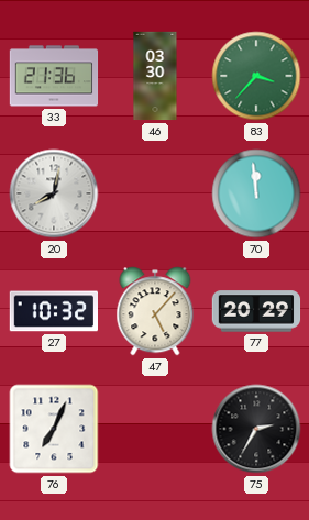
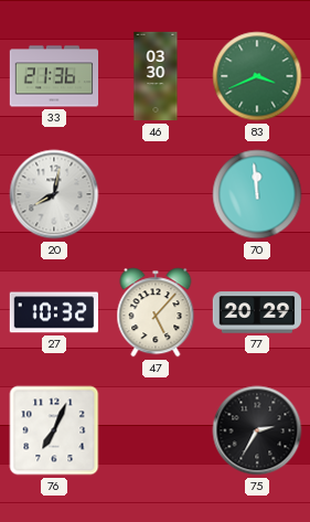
83: 3:37 -> 3:41
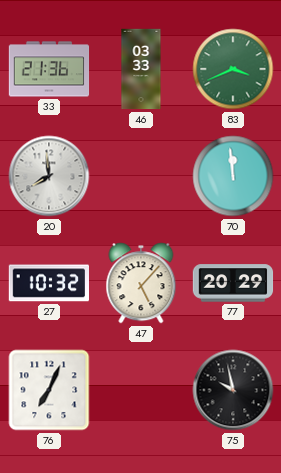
46: 03:30 -> 03:33
20: 8:02 -> 7:59
75: 2:35 -> 9:58
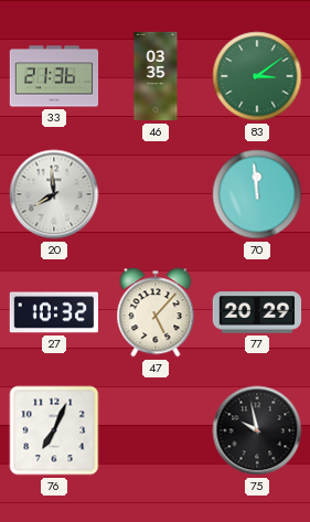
46: 03:33 -> 03:35
83: 3:41 -> 3:09
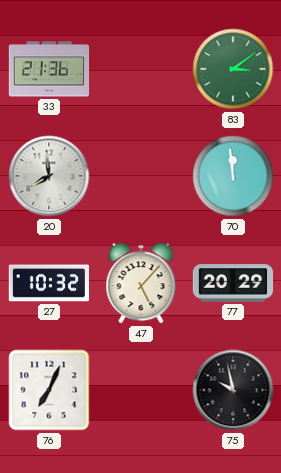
46: 03:35 -> none
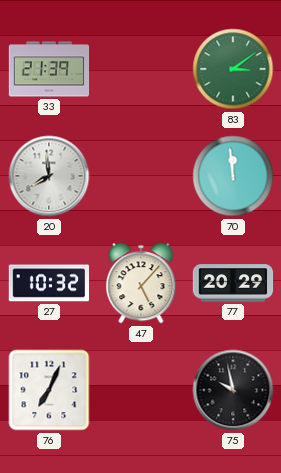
33: 21:36 -> 21:39
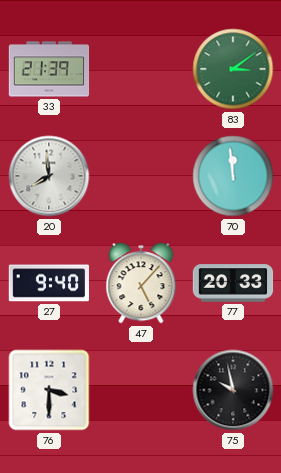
27: 10:32 -> 9:40
77: 20:29 -> 20:33
76: 7:04 -> 3:30
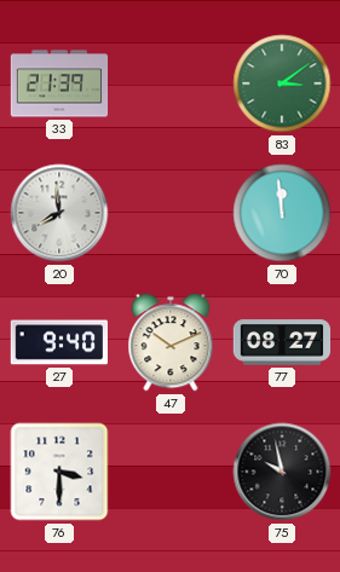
47: 5:07 -> 10:11
77: 20:33 -> 08:27
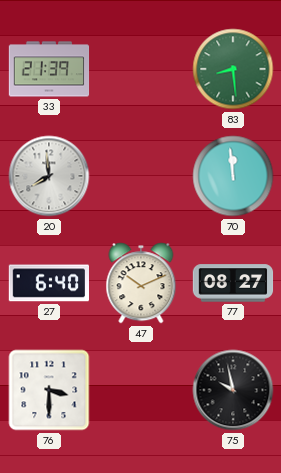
83: 3:09 -> 8:29
27: 9:40 -> 6:40
